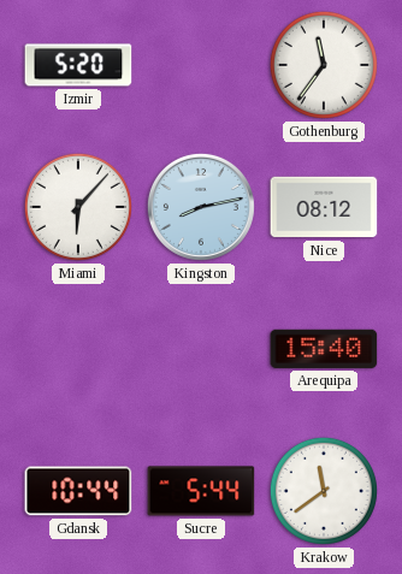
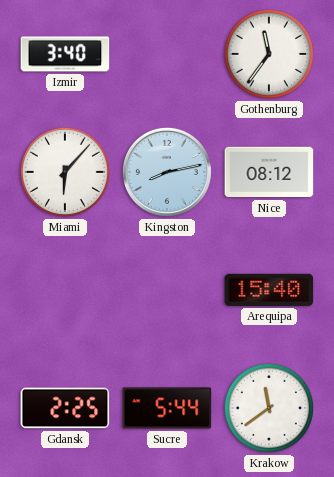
Izmir: 5:20 -> 3:40
Gdansk: 10:44 -> 2:25
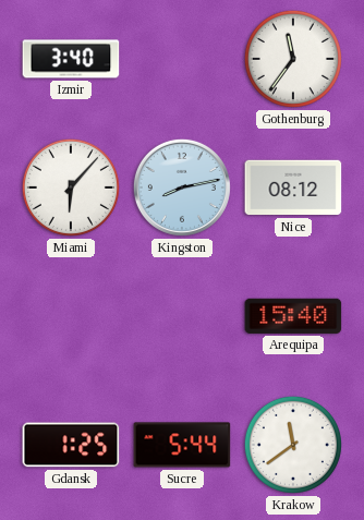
Gdansk: 2:25 -> 1:25
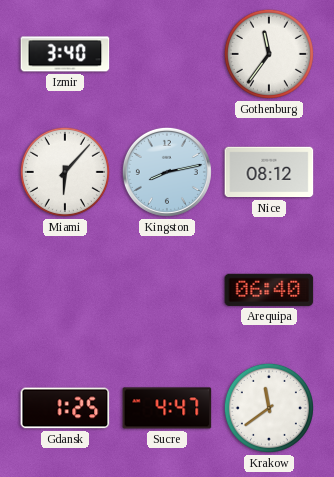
Arequipa: 15:40 -> 06:40
Sucre: 5:44 -> 4:47
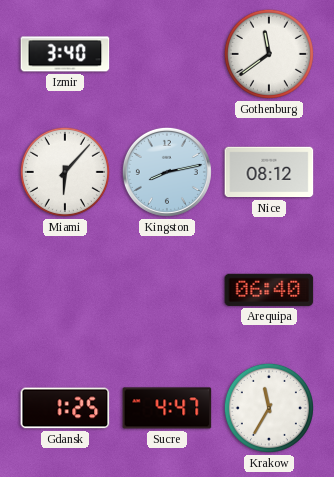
Gothenburg: 11:36 -> 11:39
Krakow: 11:39 -> 11:35
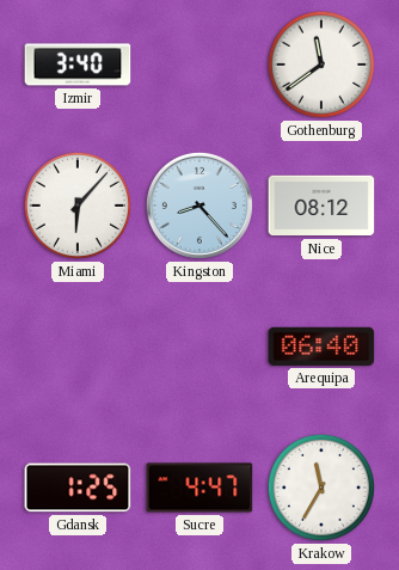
Kingston: 8:13 -> 8:23
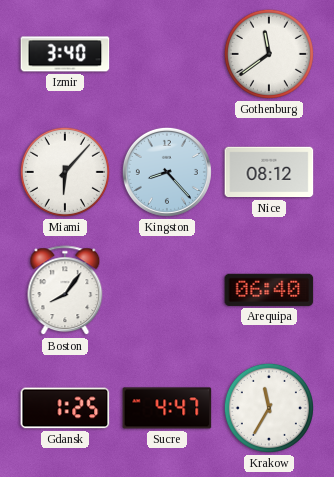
Boston: none -> 8:06
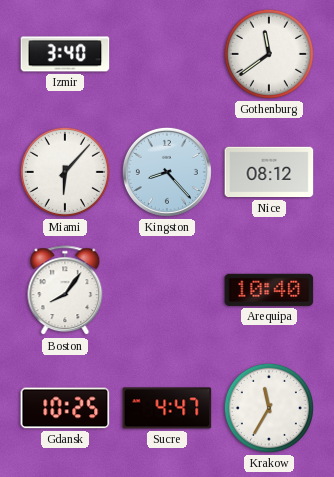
Arequipa: 06:40 -> 10:40
Gdansk: 1:25 -> 10:25
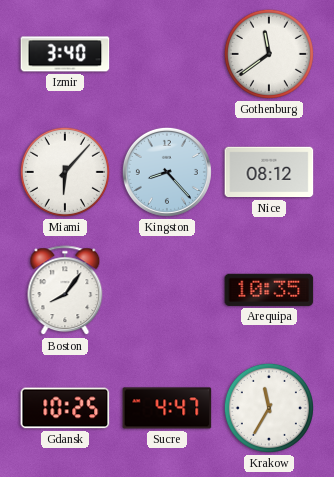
Arequipa: 10:40 -> 10:35
